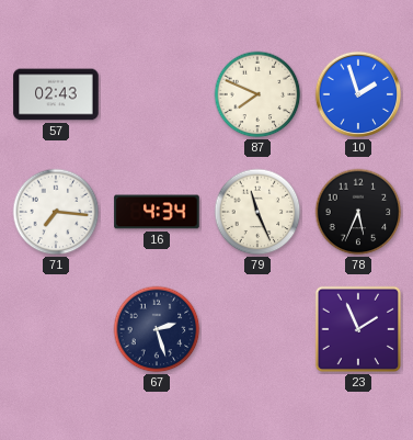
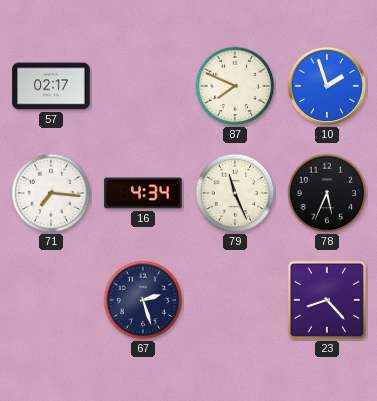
57: 02:43 -> 02:17
23: 1:56 -> 8:23
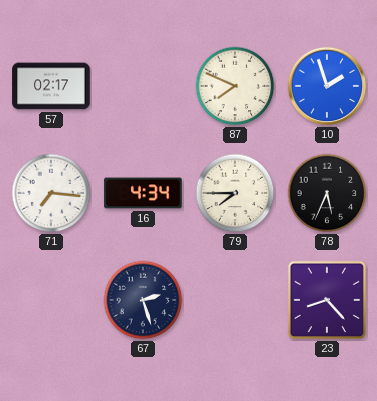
79: 11:26 -> 7:45
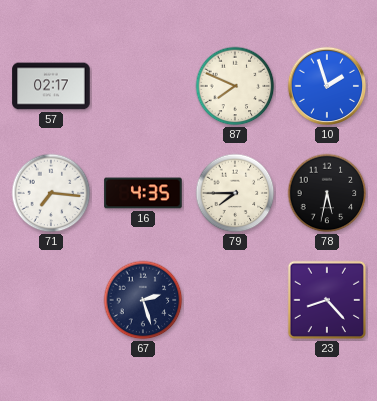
16: 4:34 -> 4:35
78: 5:34 -> 5:32
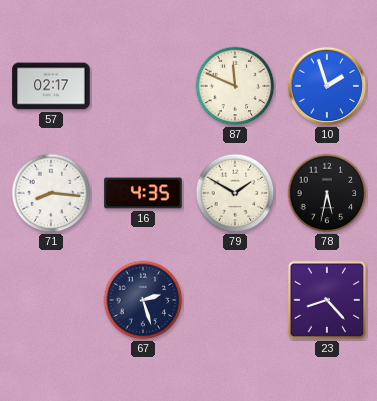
87: 7:49 -> 11:49
71: 7:16 -> 8:16
79: 7:45 -> 1:50
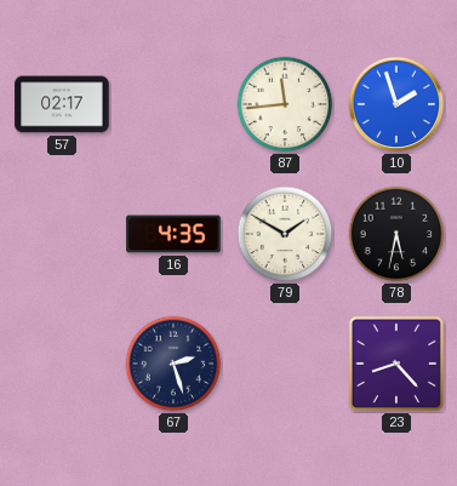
87: 11:49 -> 11:44
71: 8:16 -> none
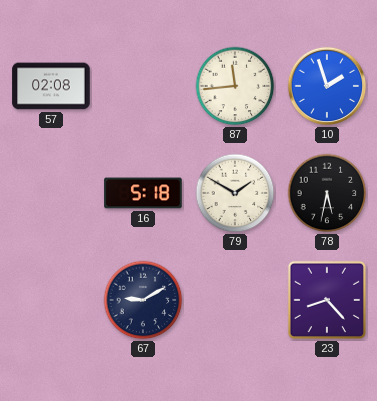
57: 02:17 -> 02:08
16: 4:35 -> 5:18
67: 2:27 -> 9:10
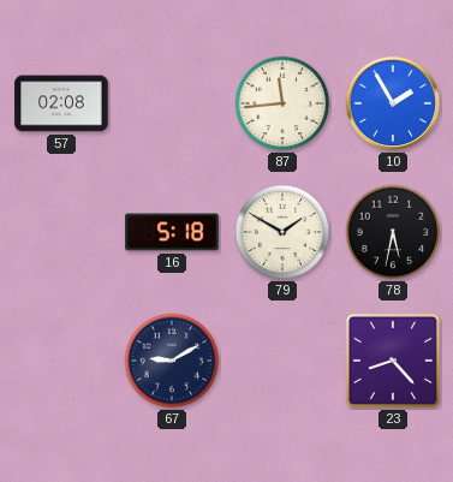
10: 1:57 -> 1:55
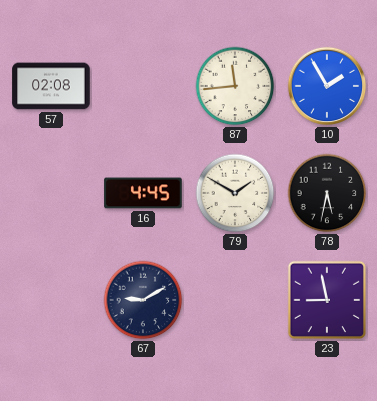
16: 5:18 -> 4:45
23: 8:23 -> 8:58
